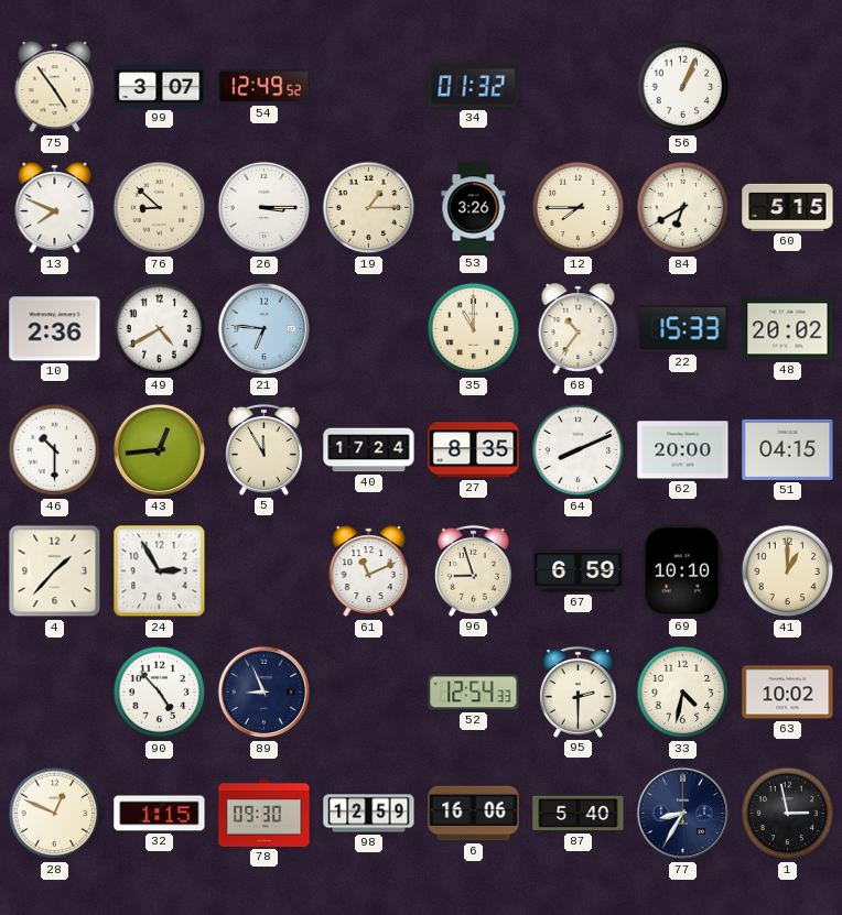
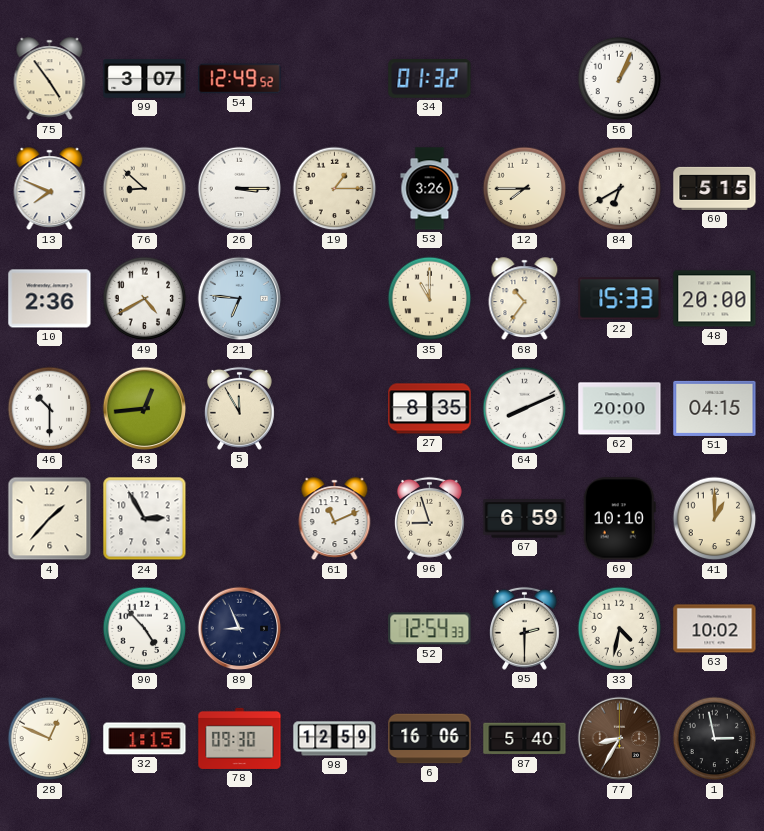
48: 20:02 -> 20:00
40: 17:24 -> none
77 dial: navy -> brown
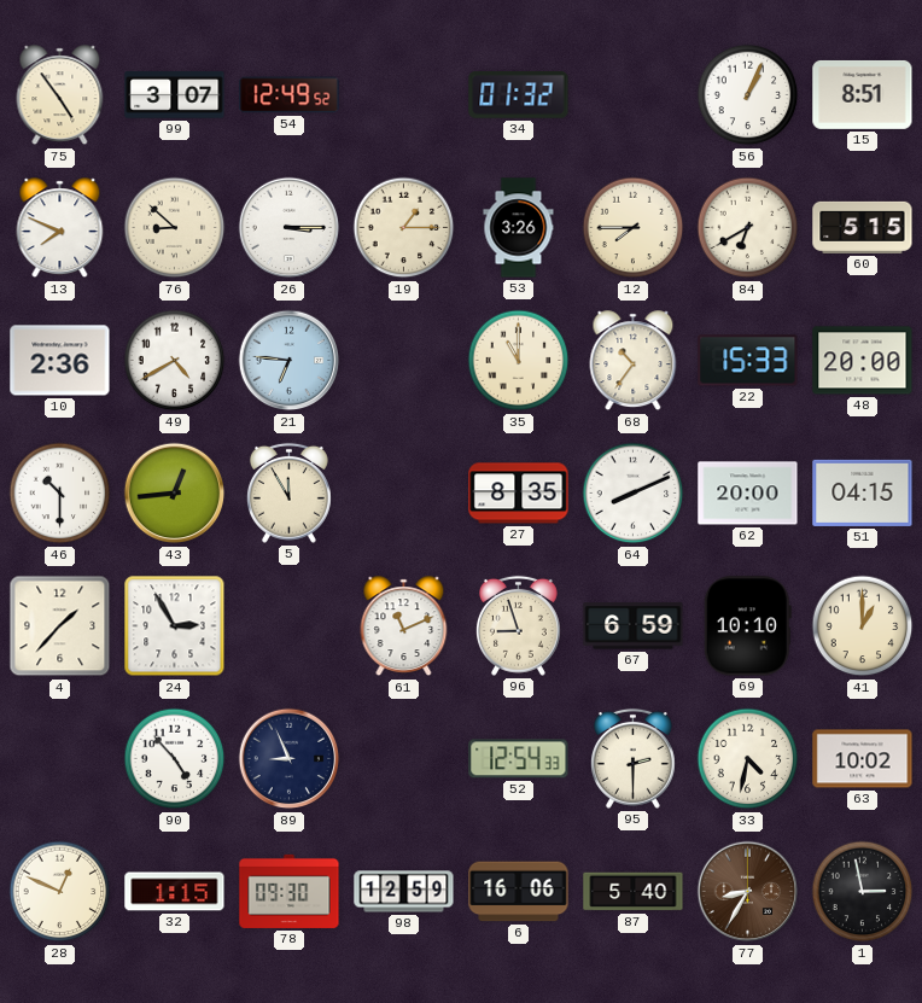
15: none -> 8:51
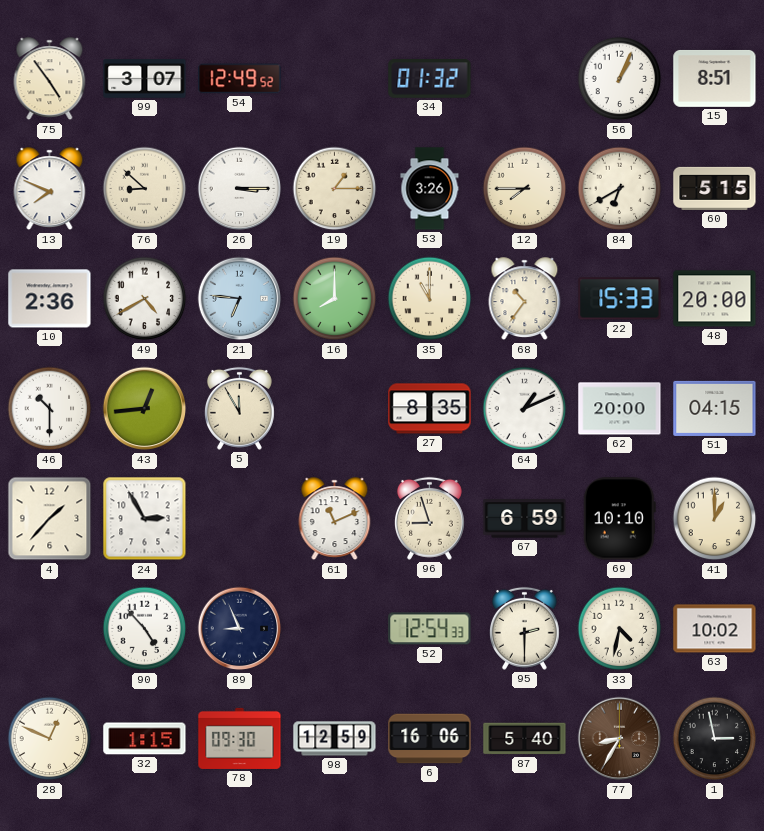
16: none -> 8:00
64: 8:11 -> 1:11
